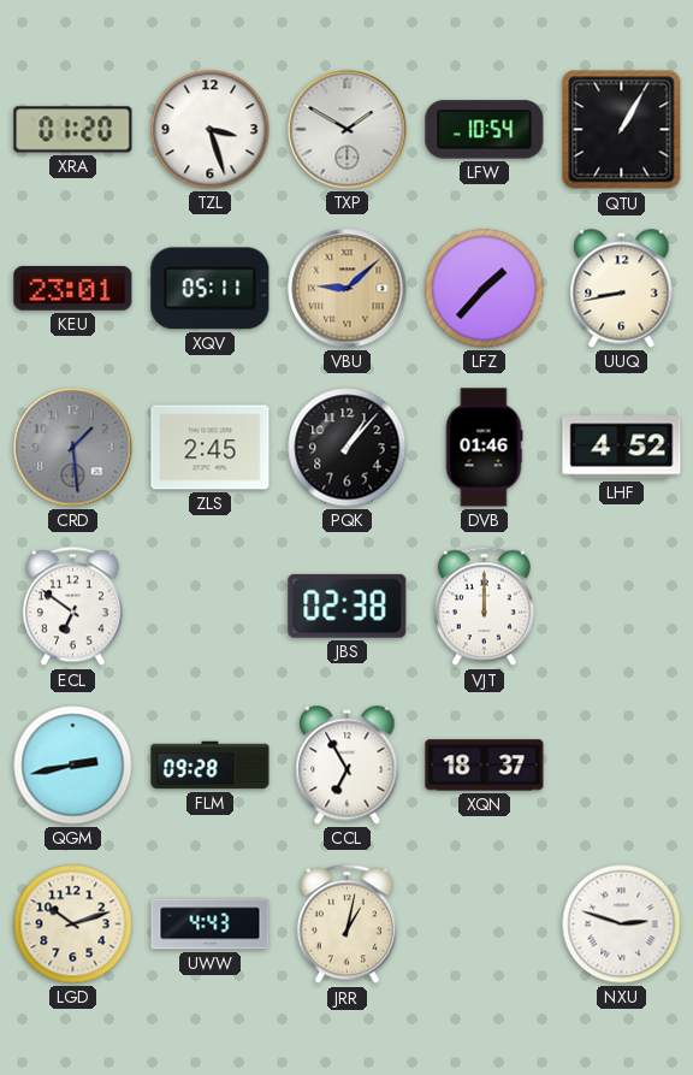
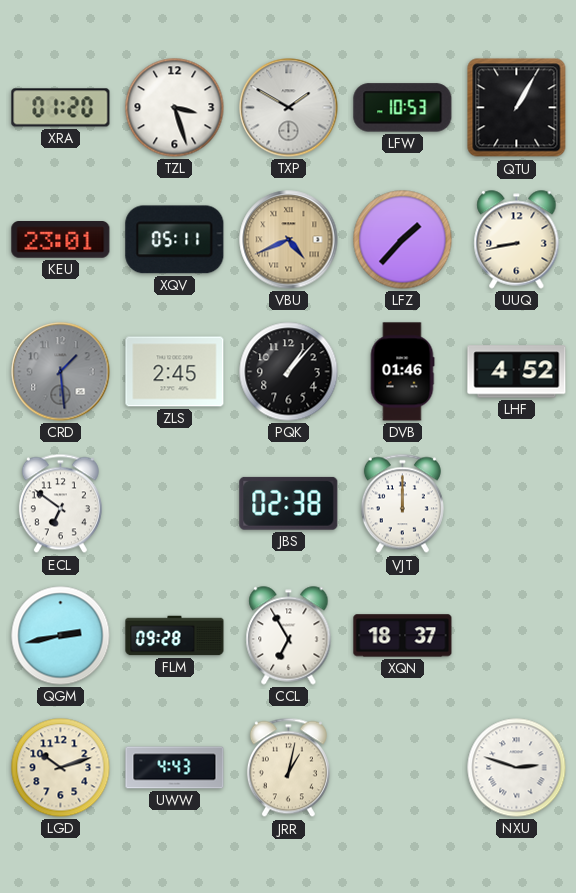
LFW: 10:54 -> 10:53
VBU: 9:08 -> 4:41
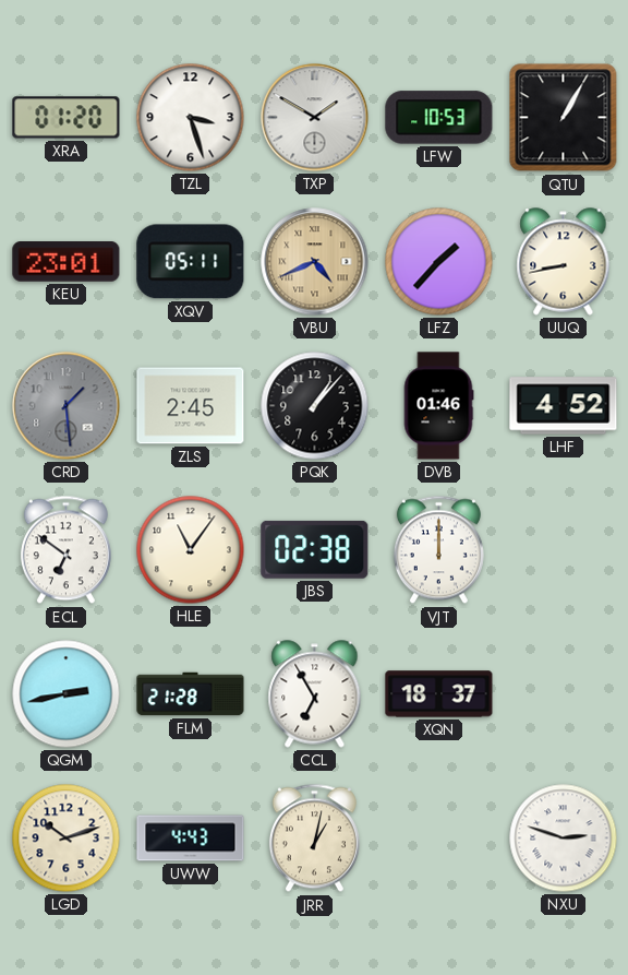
HLE: none -> 11:06
FLM: 09:28 -> 21:28
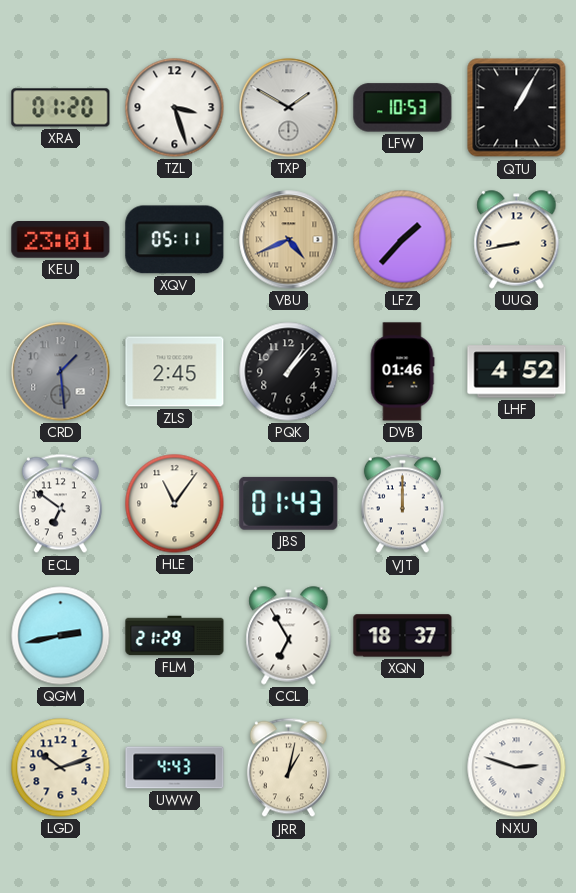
JBS: 02:38 -> 01:43
FLM: 21:28 -> 21:29
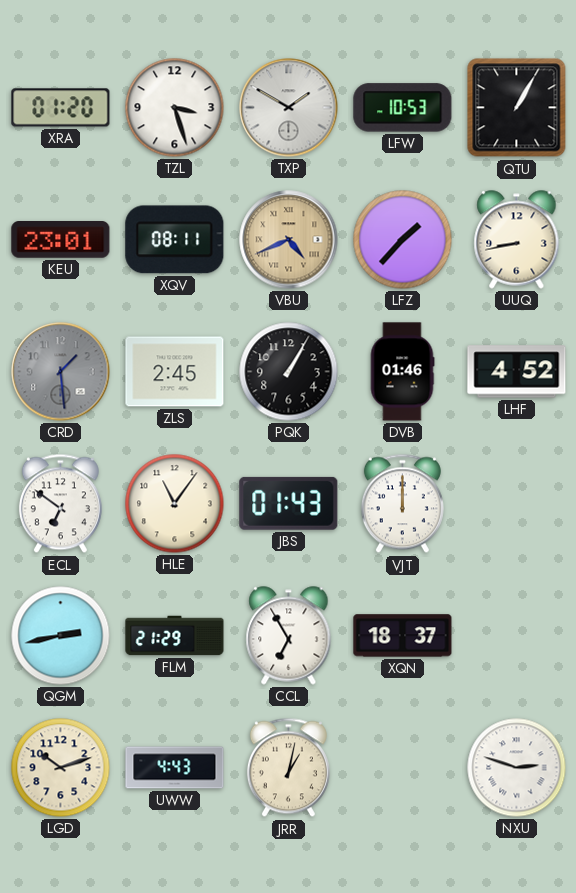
XQV: 05:11 -> 08:11
PQK: 1:07 -> 1:05
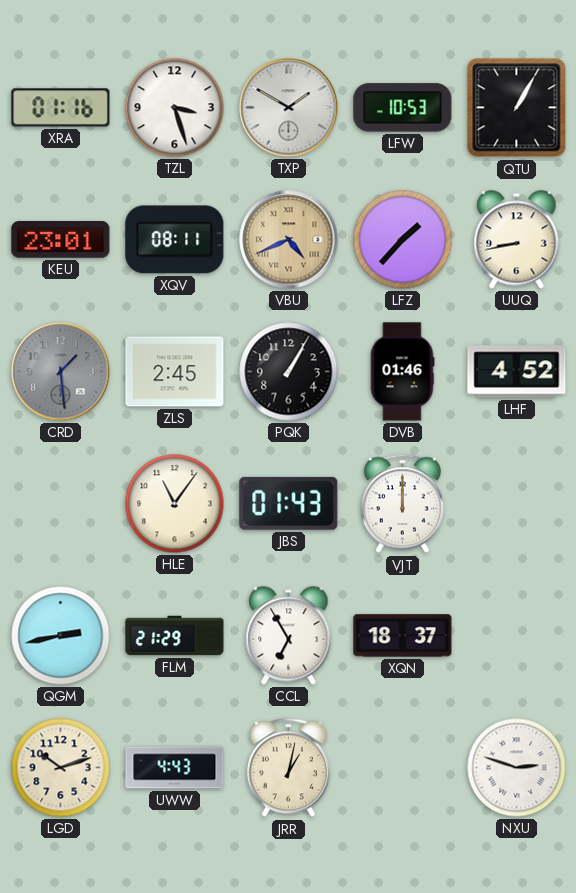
XRA: 01:20 -> 01:16
ECL: 6:51 -> none
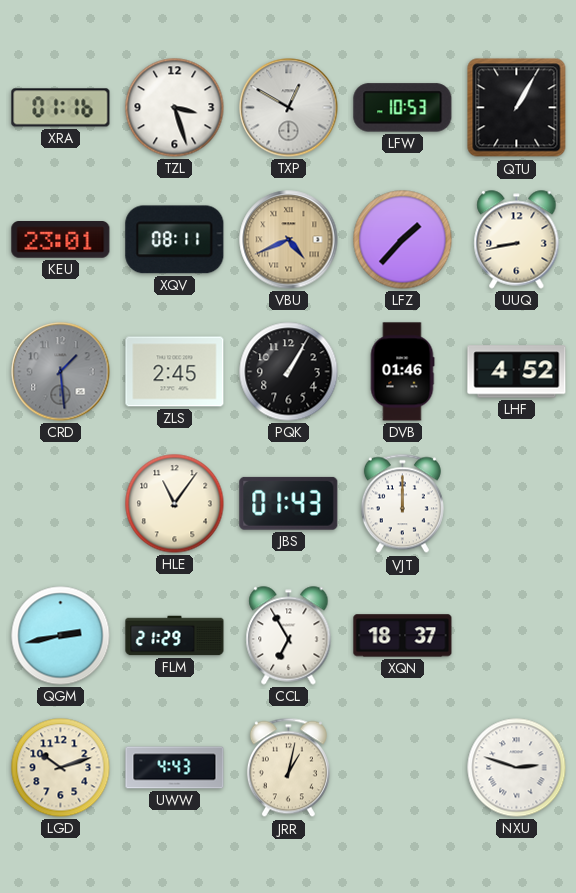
TXP: 1:50 -> 12:50
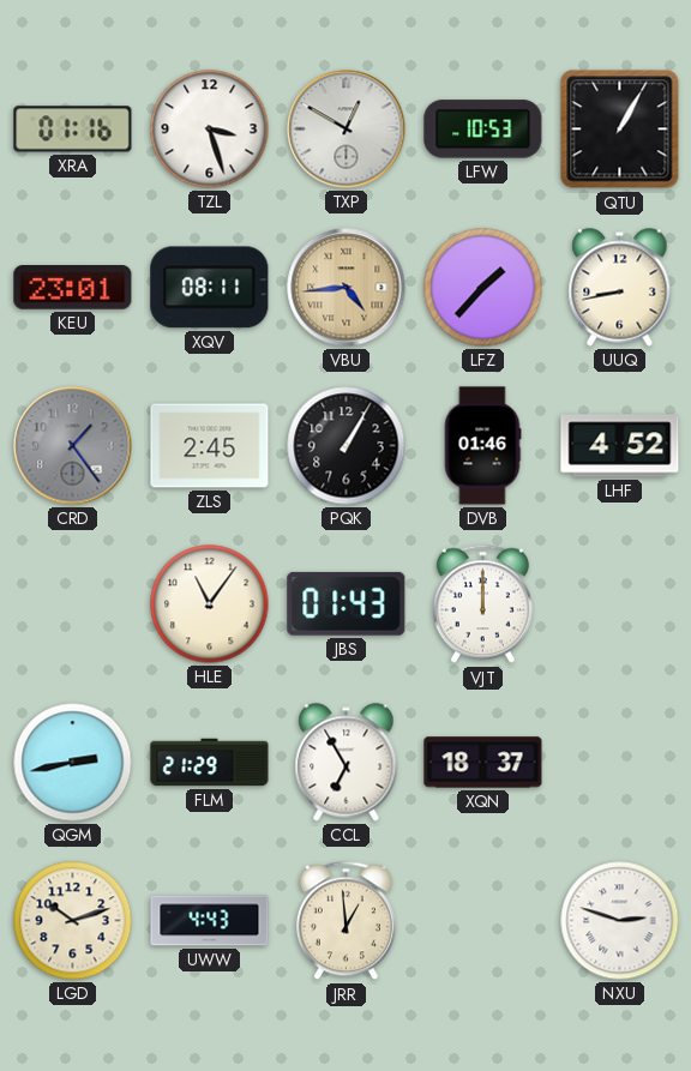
VBU: 4:41 -> 4:44
CRD: 1:29 -> 1:24
JRR: 1:02 -> 12:59
